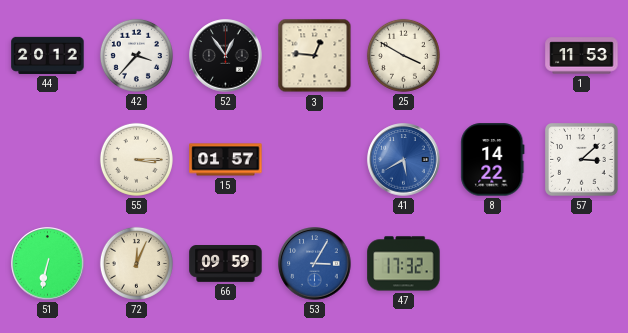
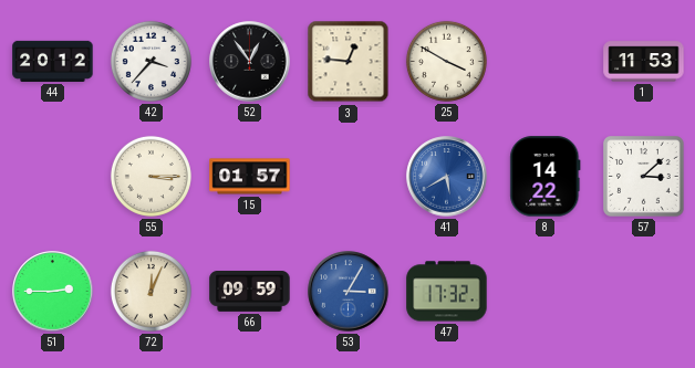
51: 6:32 -> 2:45
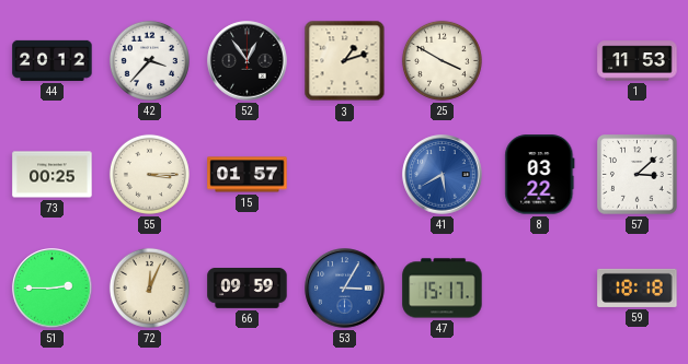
3: 12:46 -> 1:12
73: none -> 00:25
8: 14:22 -> 03:22
47: 17:32 -> 15:17
59: none -> 18:18
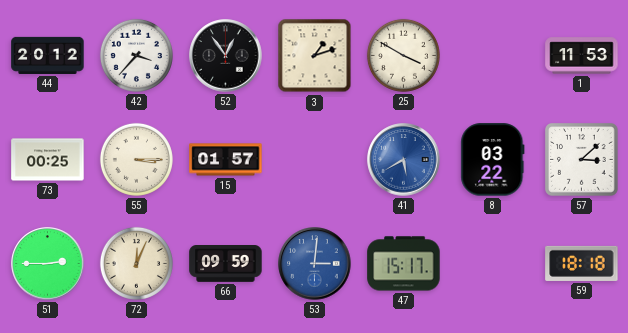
53: 3:05 -> 3:01
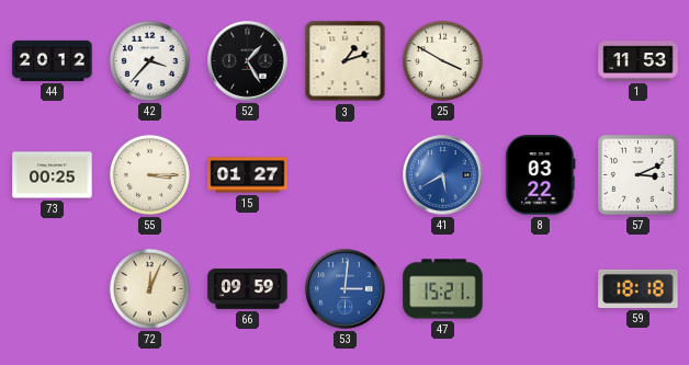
52: 12:54 -> 1:25
15: 01:57 -> 01:27
57: 3:08 -> 3:11
51: 2:45 -> none
47: 15:17 -> 15:21
